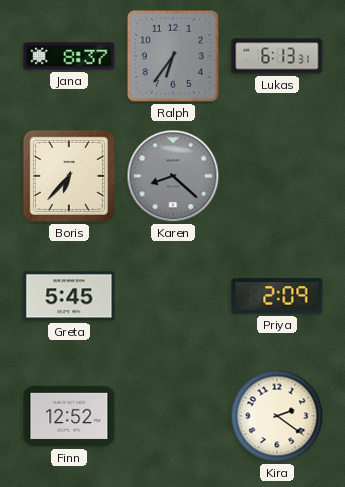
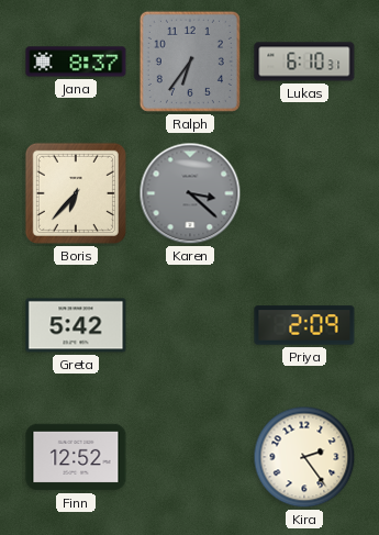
Lukas: 6:13 -> 6:10
Karen: 8:22 -> 3:22
Greta: 5:45 -> 5:42
Kira: 2:21 -> 2:24
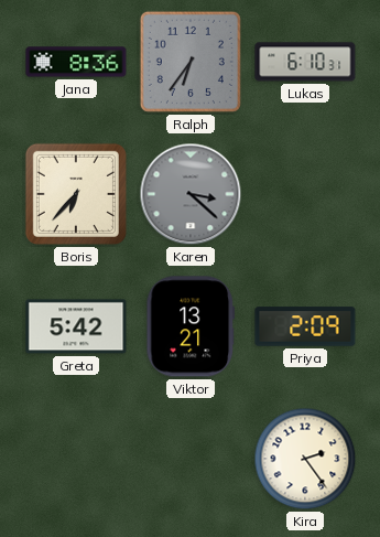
Jana: 8:37 -> 8:36
Viktor: none -> 13:21
Finn: 12:52 -> none
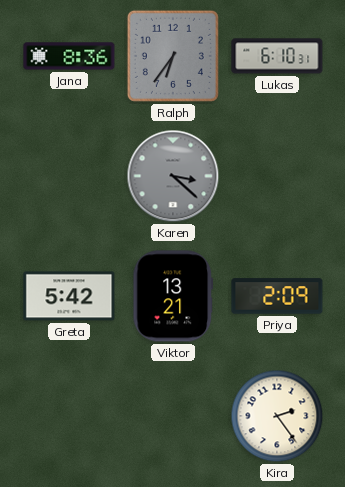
Boris: 6:37 -> none
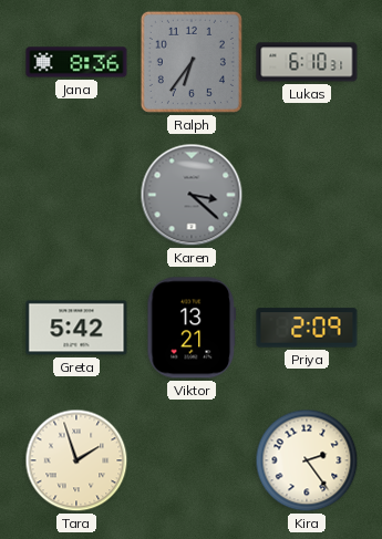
Tara: none -> 1:57
